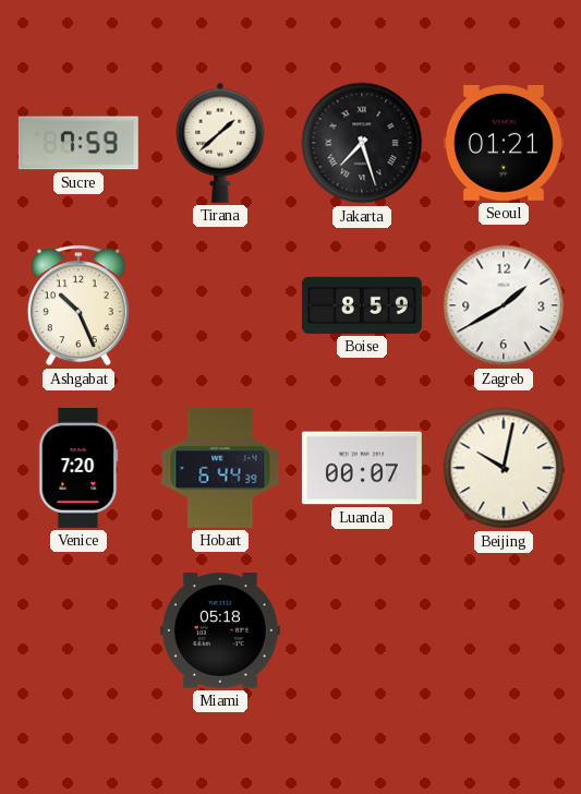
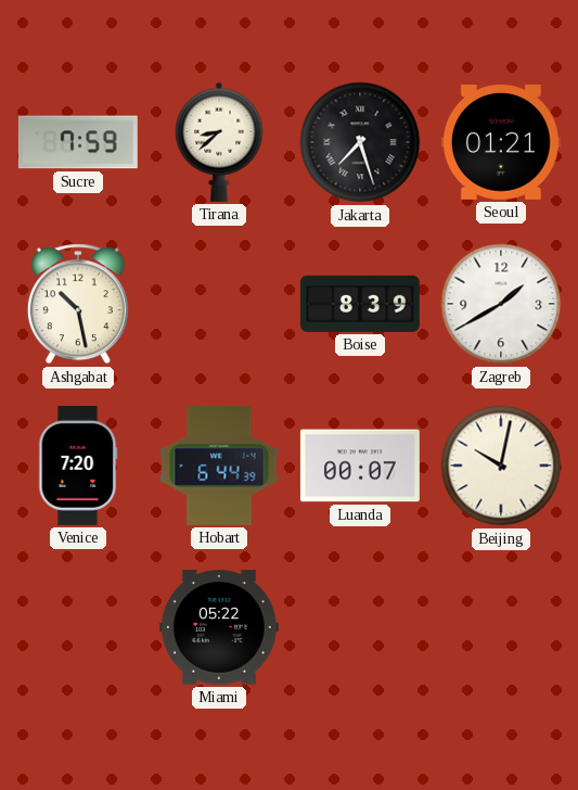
Tirana: 1:38 -> 8:38
Ashgabat: 10:26 -> 10:28
Boise: 8:59 -> 8:39
Miami: 05:18 -> 05:22
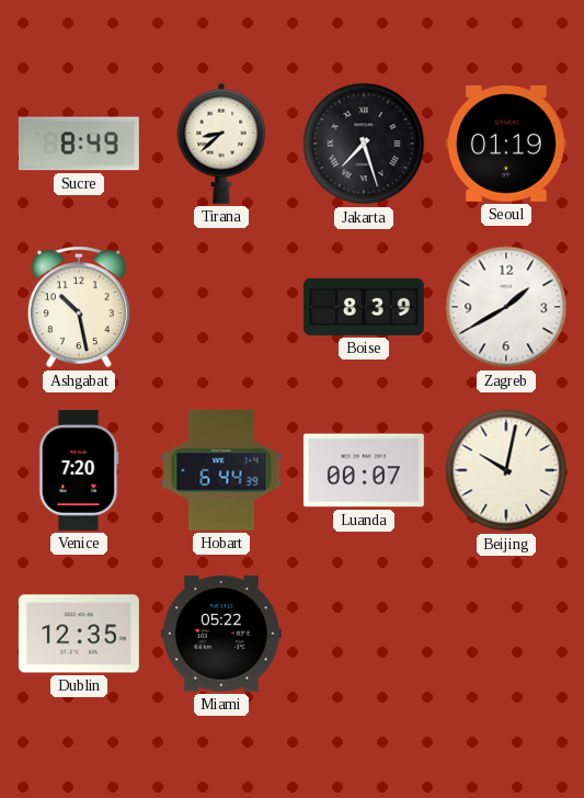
Sucre: 7:59 -> 8:49
Seoul: 01:21 -> 01:19
Dublin: none -> 12:35
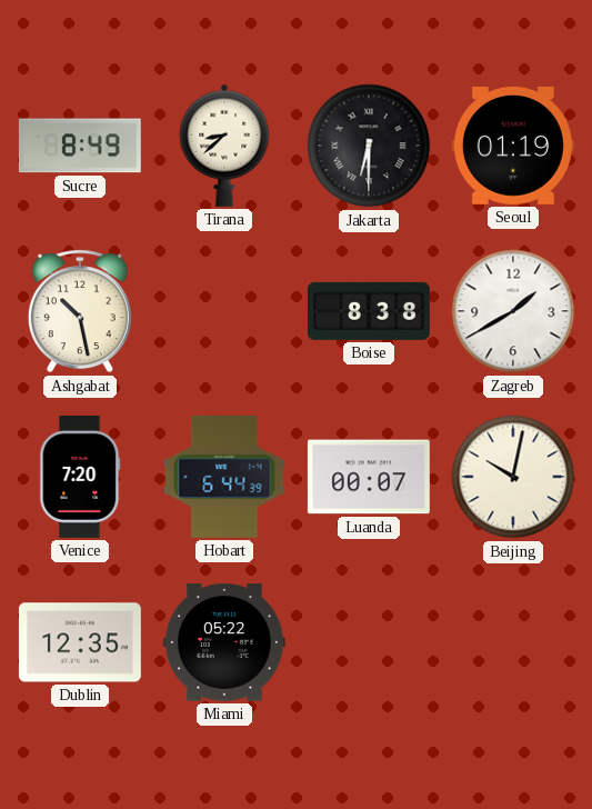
Jakarta: 7:27 -> 6:30
Boise: 8:39 -> 8:38
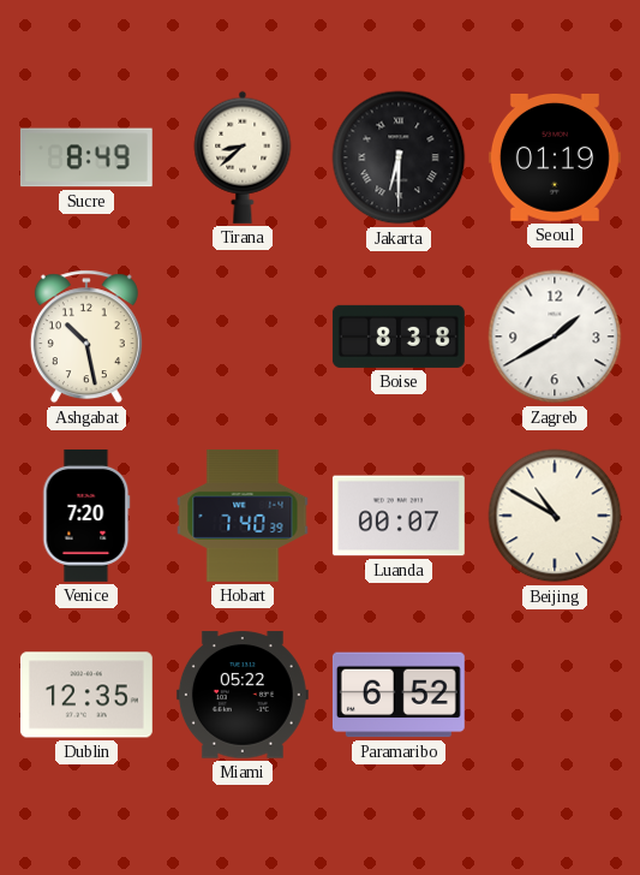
Hobart: 6:44 -> 7:40
Beijing: 10:02 -> 10:50
Paramaribo: none -> 6:52
